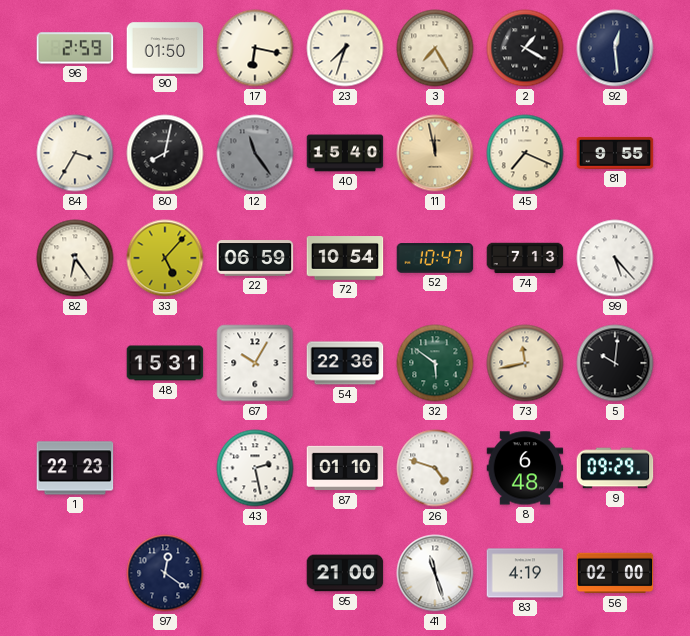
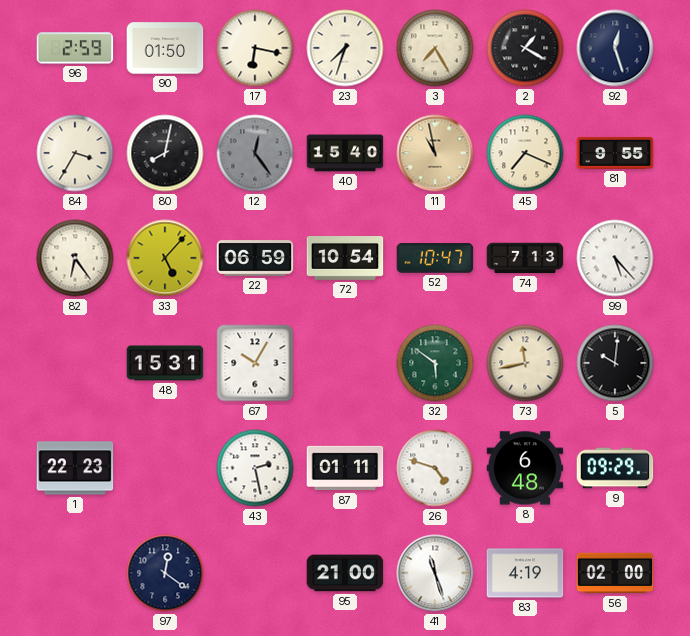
92: 12:29 -> 12:27
12: 11:24 -> 12:24
11: 11:58 -> 10:58
54: 22:36 -> none
87: 01:10 -> 01:11
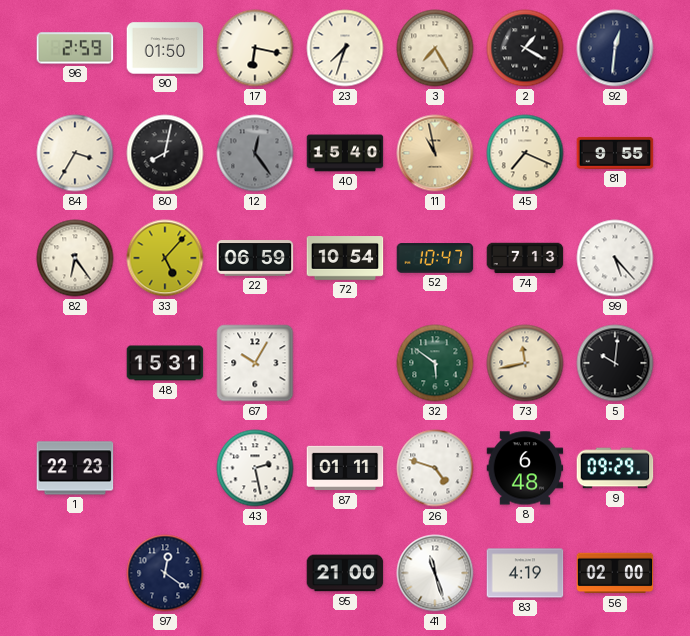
92: 12:27 -> 12:31
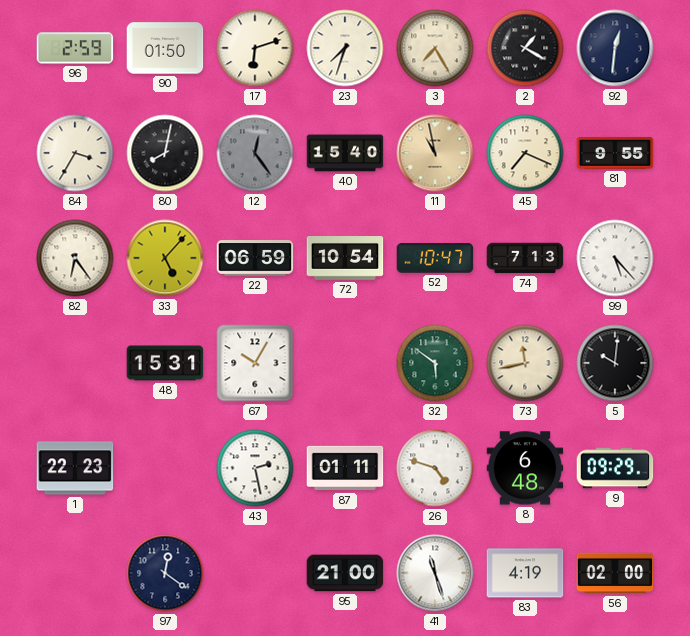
17: 6:17 -> 6:12
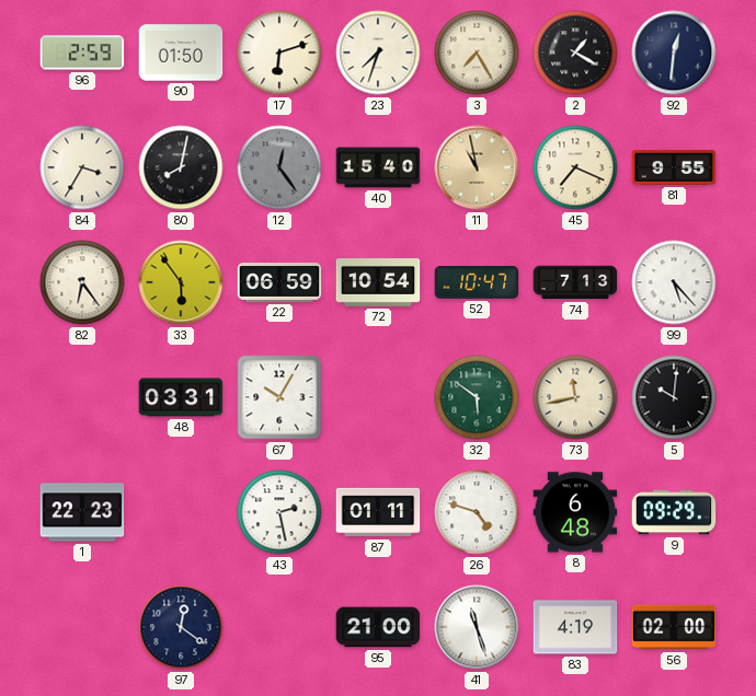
33: 5:07 -> 5:54
48: 15:31 -> 03:31
